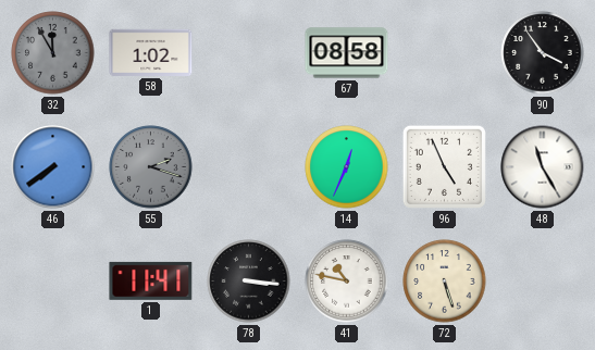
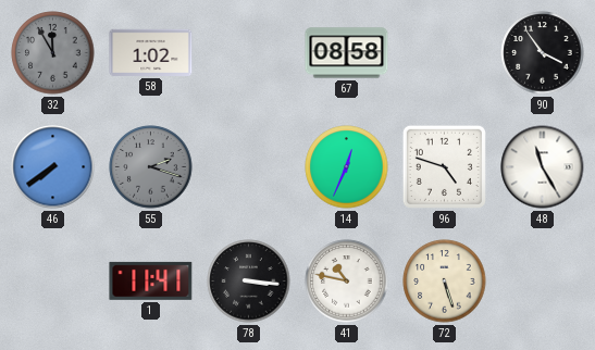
96: 4:56 -> 4:48
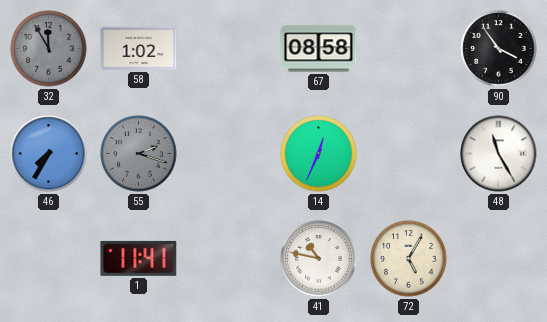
46: 7:39 -> 7:35
96: 4:48 -> none
78: 3:16 -> none
72: 5:27 -> 5:05
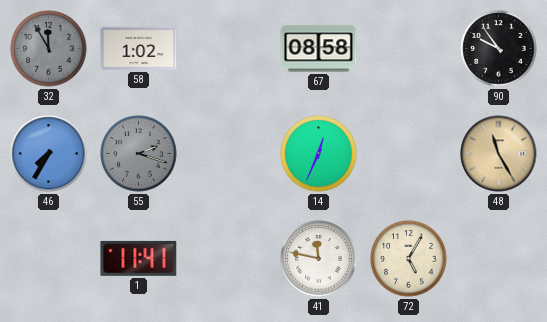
90: 3:54 -> 9:54
48 dial: white -> champagne
41: 10:47 -> 11:47
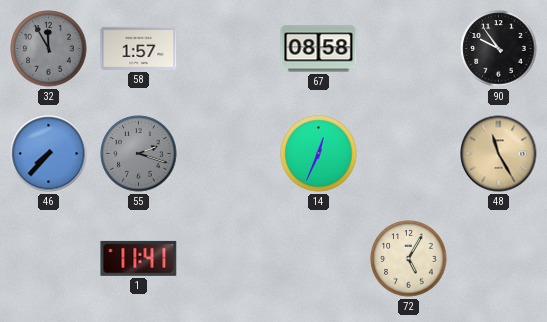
58: 1:02 -> 1:57
46: 7:35 -> 7:37
41: 11:47 -> none
